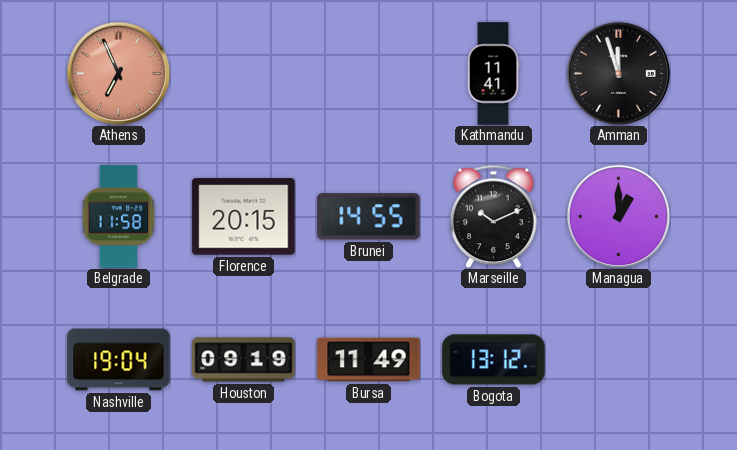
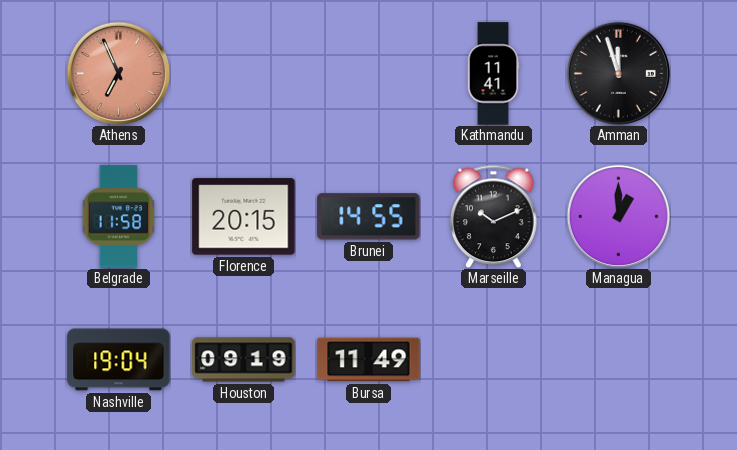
Bogota: 13:12 -> none
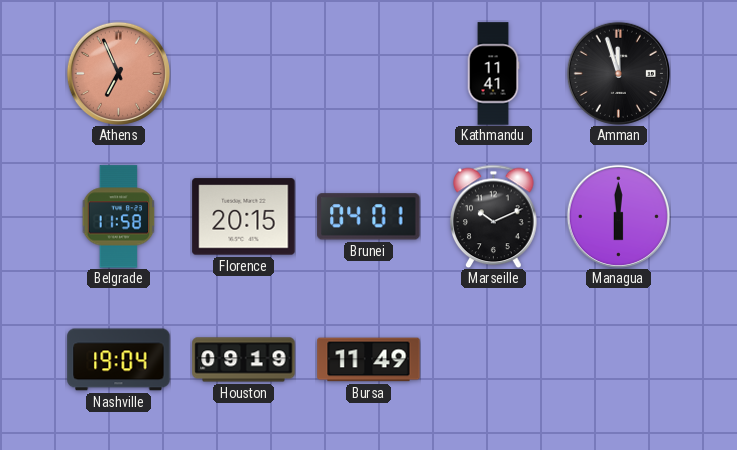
Brunei: 14:55 -> 04:01
Managua: 1:00 -> 6:00
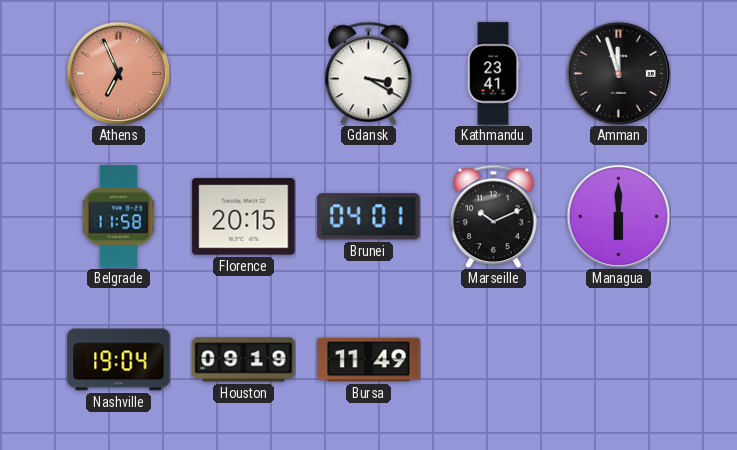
Gdansk: none -> 3:20
Kathmandu: 11:41 -> 23:41
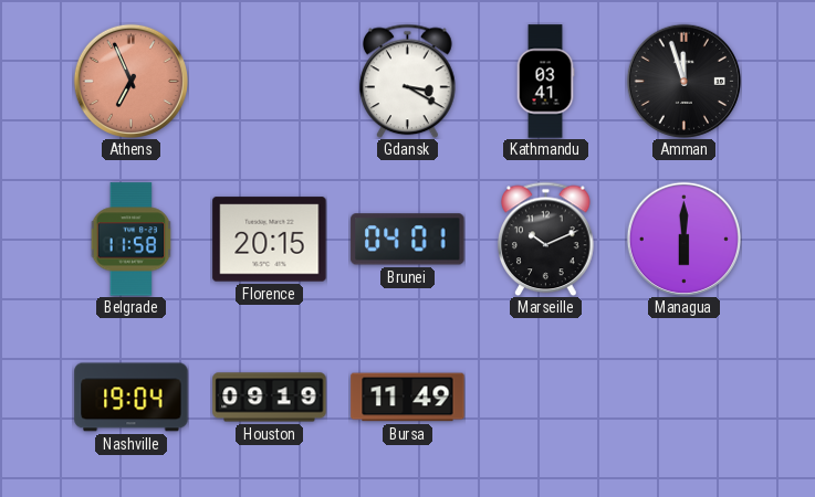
Kathmandu: 23:41 -> 03:41
